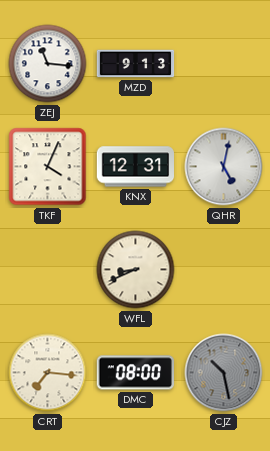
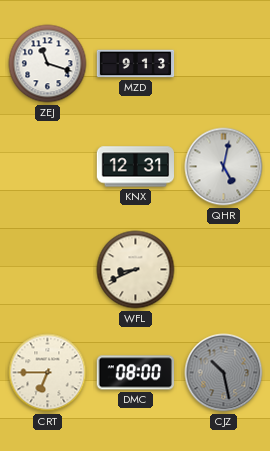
ZEJ: 11:16 -> 11:18
TKF: 4:04 -> none
CRT: 7:16 -> 6:45
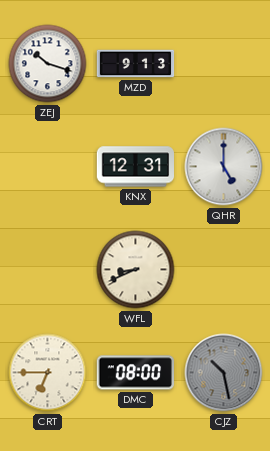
ZEJ: 11:18 -> 10:18
QHR: 5:02 -> 5:00
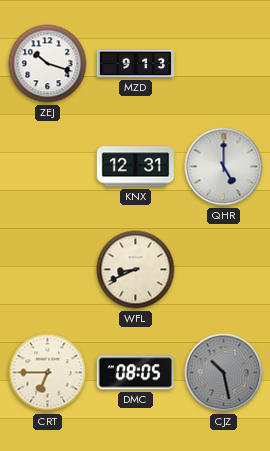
DMC: 08:00 -> 08:05
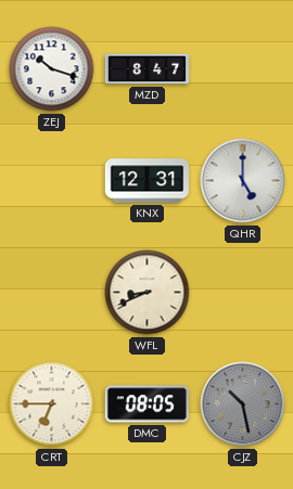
MZD: 9:13 -> 8:47
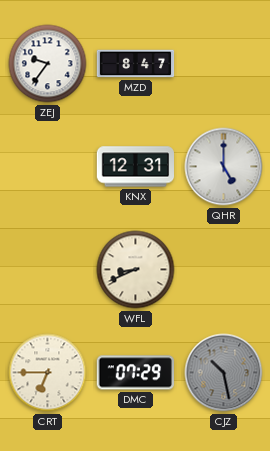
ZEJ: 10:18 -> 9:36
DMC: 08:05 -> 07:29
